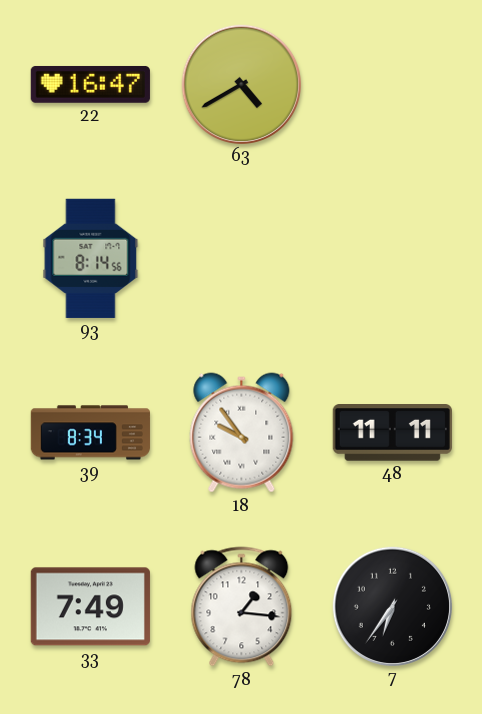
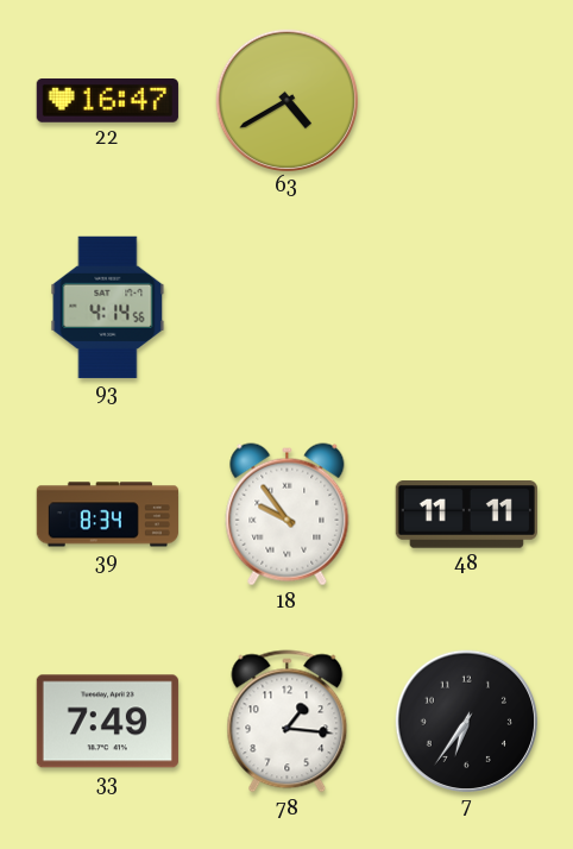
93: 8:14 -> 4:14
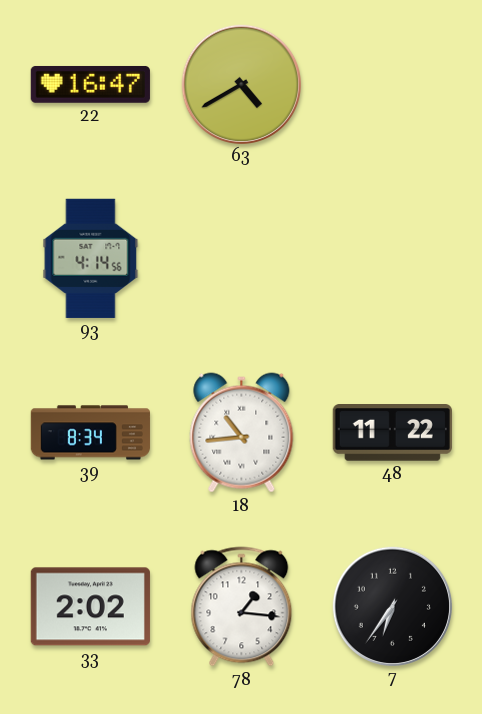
18: 9:54 -> 10:44
48: 11:11 -> 11:22
33: 7:49 -> 2:02
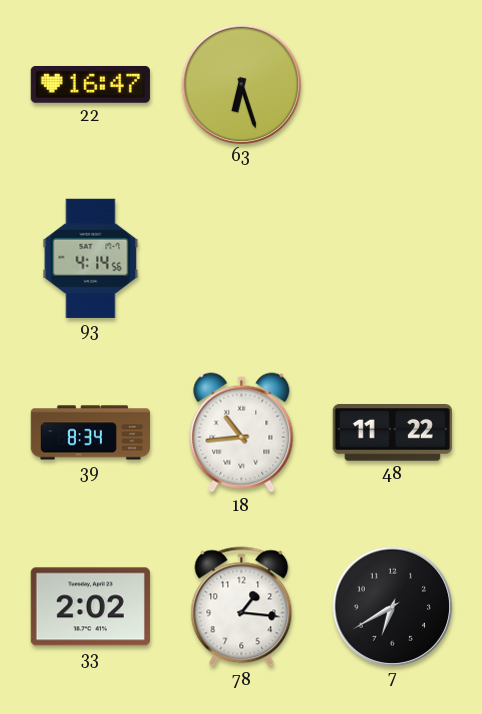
63: 4:40 -> 6:27
7: 6:36 -> 6:40
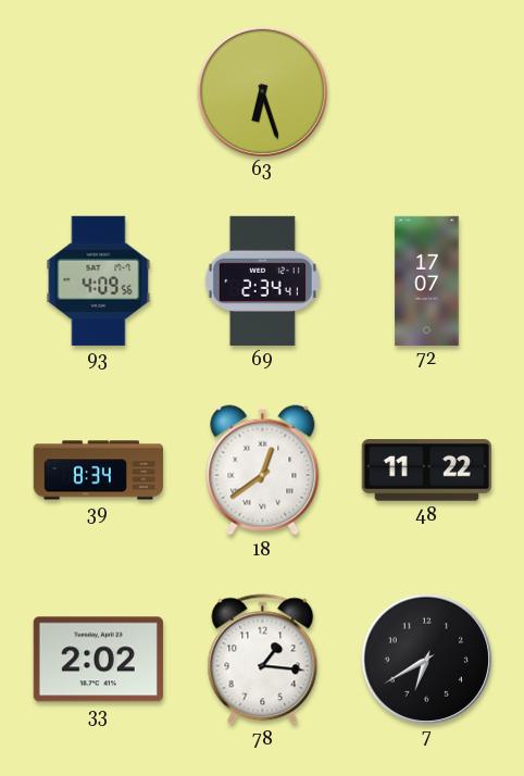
22: 16:47 -> none
93: 4:14 -> 4:09
69: none -> 2:34
72: none -> 17:07
18: 10:44 -> 12:39
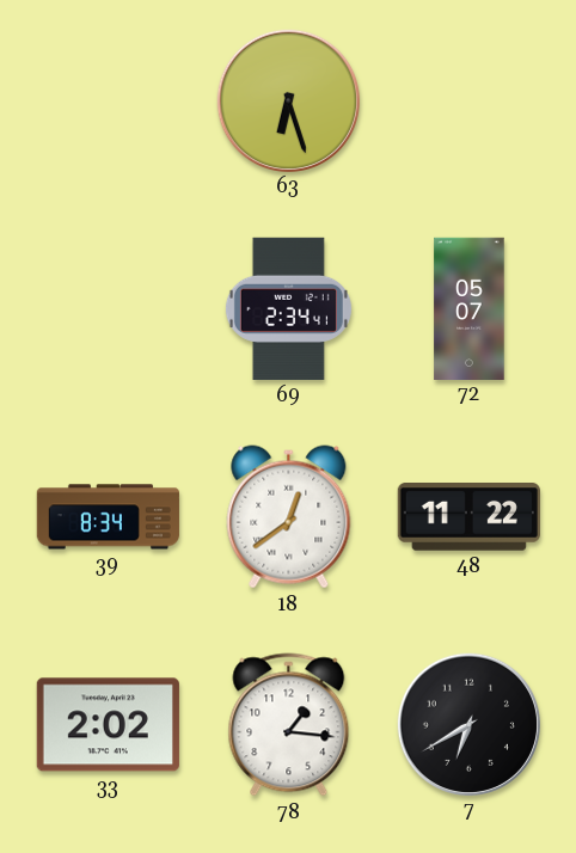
93: 4:09 -> none
72: 17:07 -> 05:07
